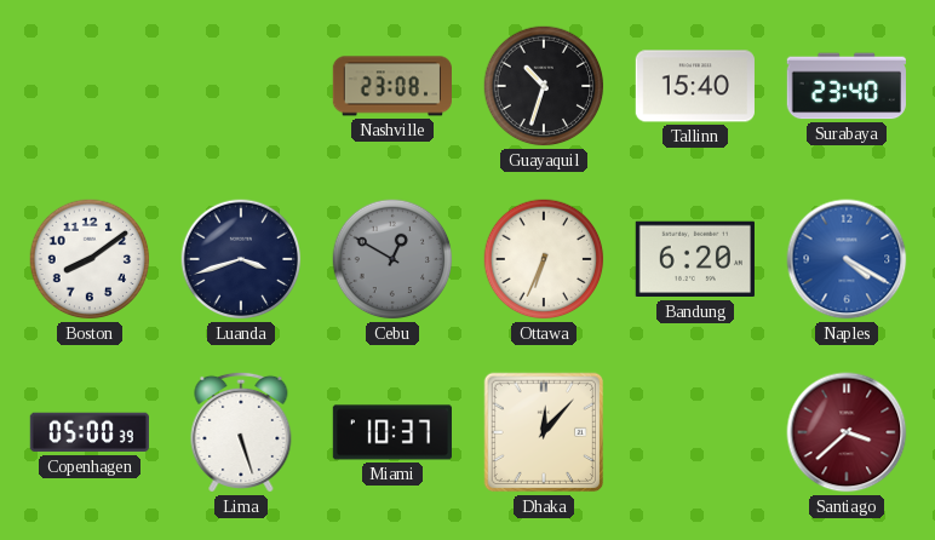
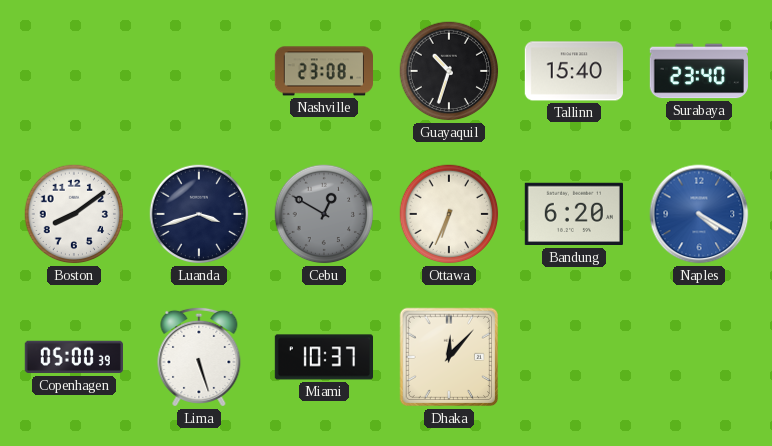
Santiago: 3:38 -> none
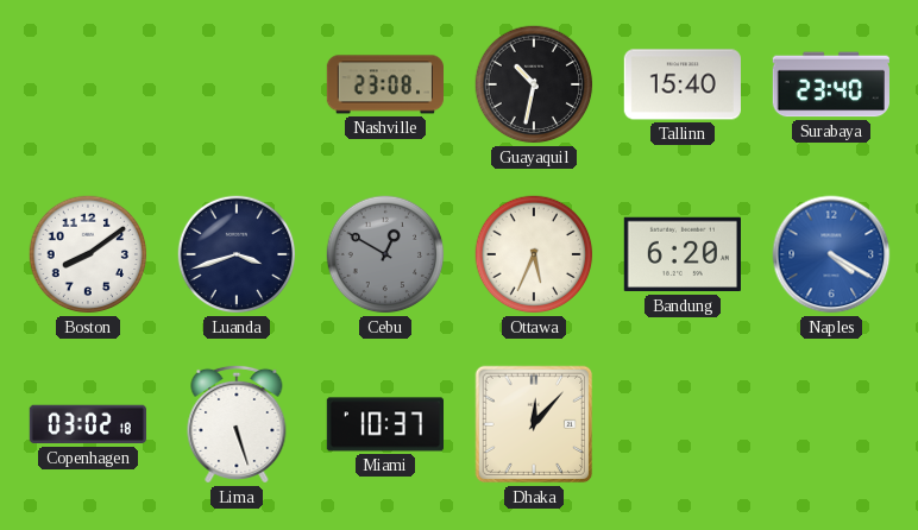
Guayaquil: 10:33 -> 10:32
Ottawa: 6:34 -> 5:34
Copenhagen: 05:00 -> 03:02
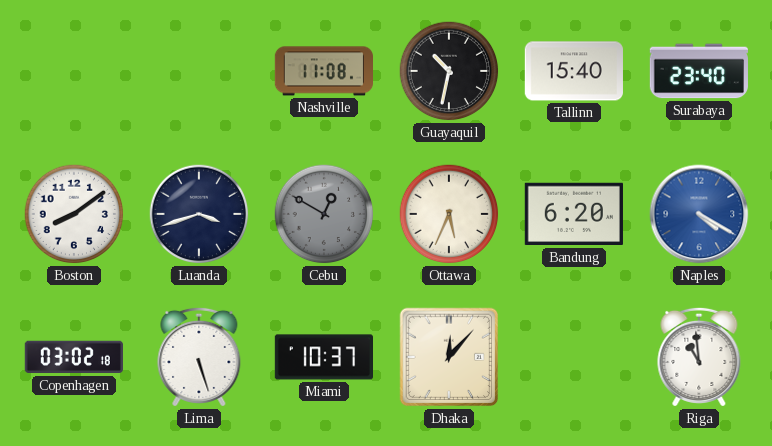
Nashville: 23:08 -> 11:08
Riga: none -> 10:59
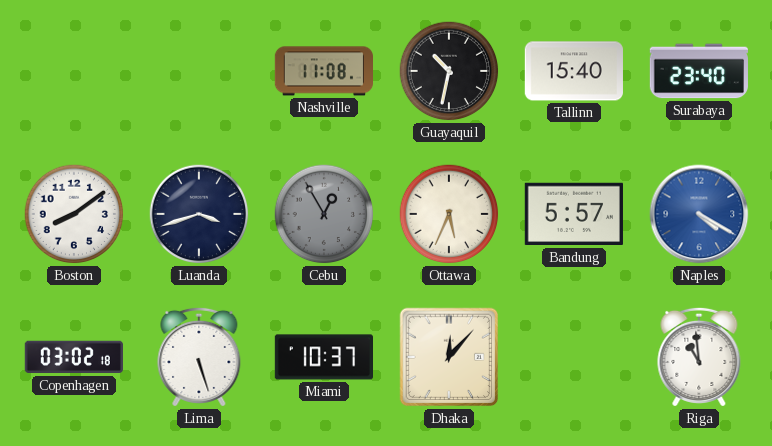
Cebu: 12:50 -> 12:55
Bandung: 6:20 -> 5:57
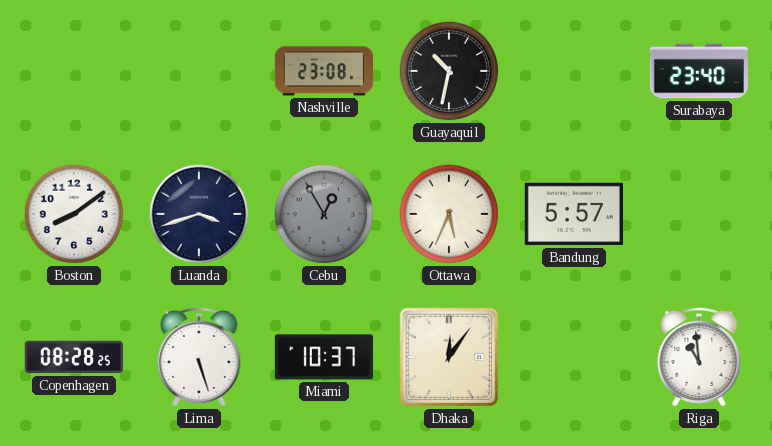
Nashville: 11:08 -> 23:08
Tallinn: 15:40 -> none
Naples: 4:20 -> none
Copenhagen: 03:02 -> 08:28
Dhaka: 12:07 -> 12:06
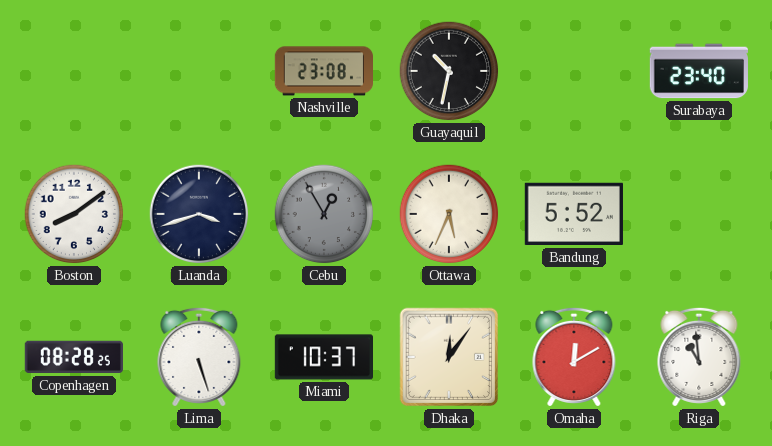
Bandung: 5:57 -> 5:52
Omaha: none -> 12:10
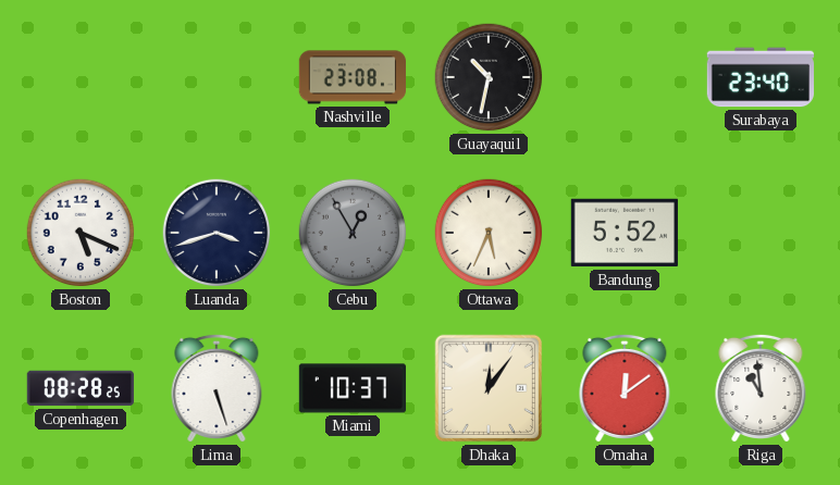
Boston: 8:09 -> 5:19
Omaha: 12:10 -> 12:09
